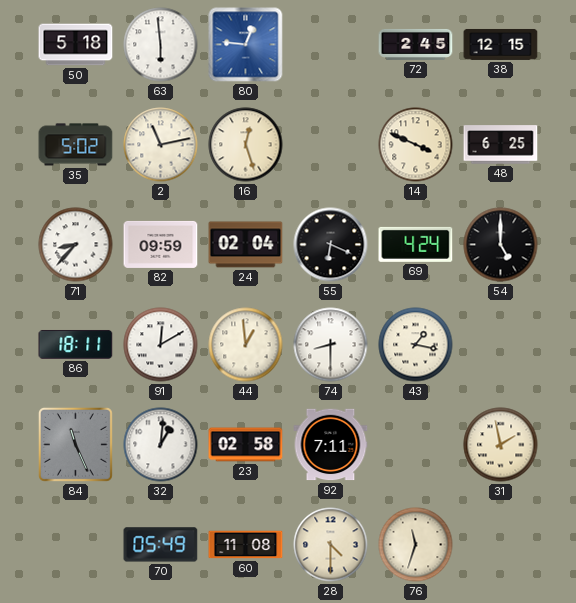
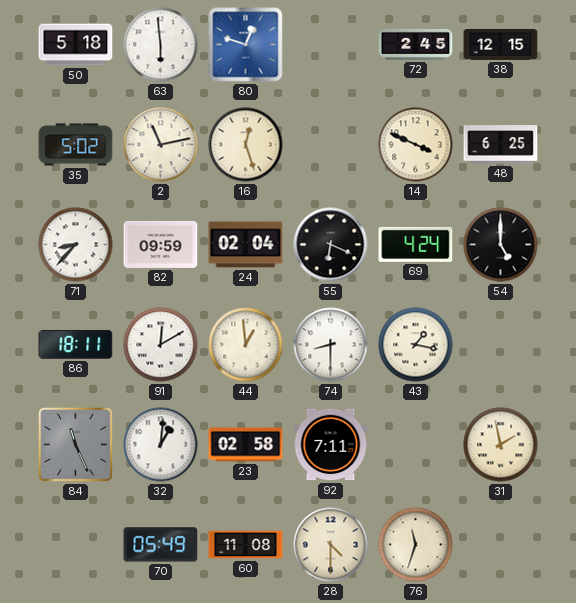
80: 12:46 -> 12:48
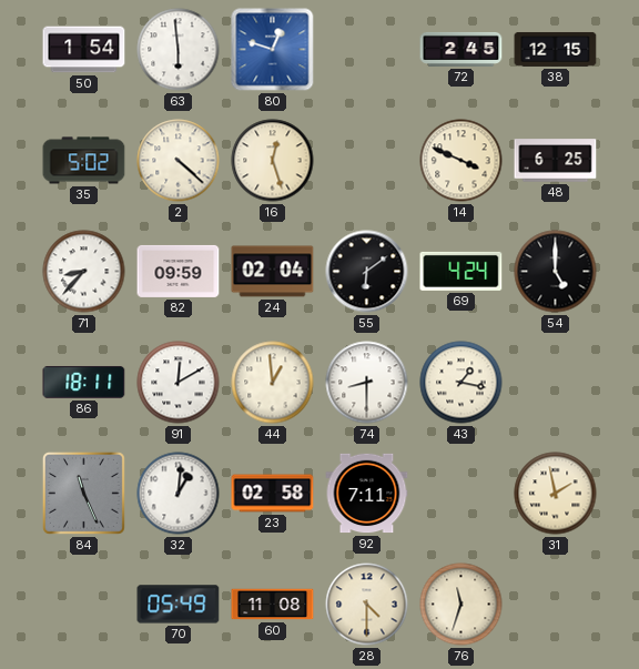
50: 5:18 -> 1:54
2: 11:13 -> 4:22
55: 6:19 -> 6:09
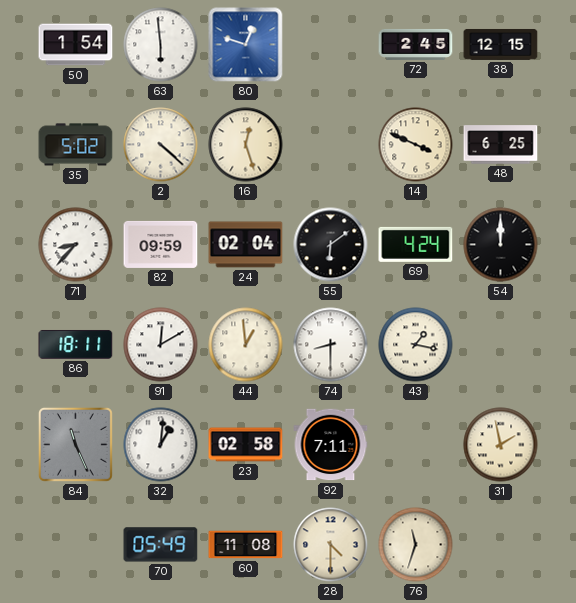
54: 5:00 -> 12:00
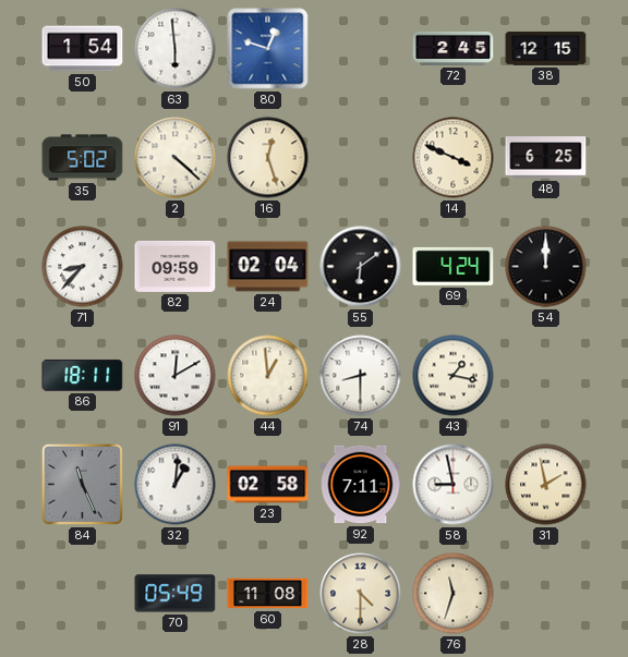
58: none -> 8:58
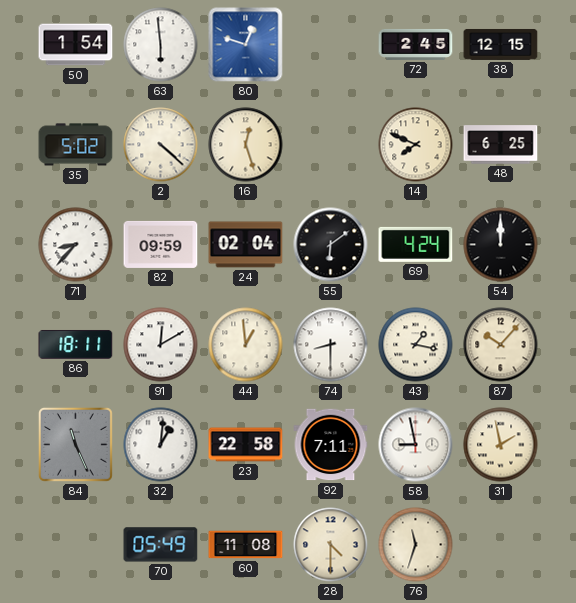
14: 3:49 -> 7:49
87: none -> 10:07
23: 02:58 -> 22:58
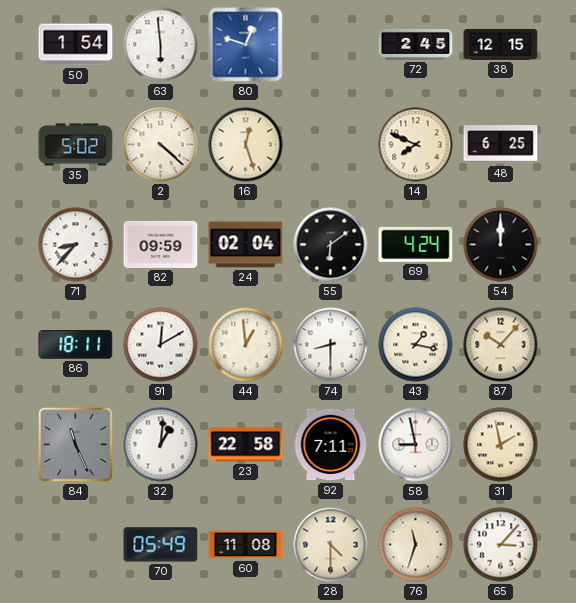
65: none -> 3:07
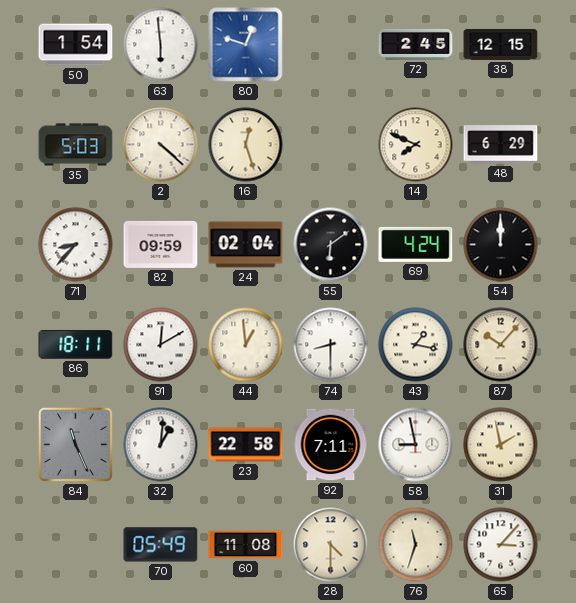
35: 5:02 -> 5:03
48: 6:25 -> 6:29
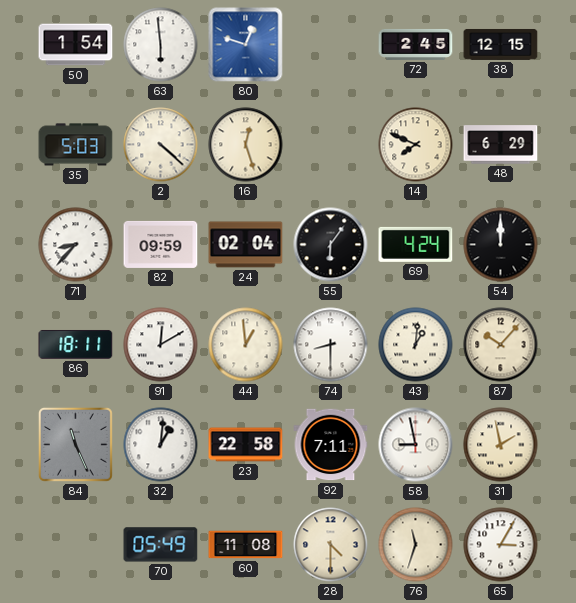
55: 6:09 -> 6:06
43: 1:17 -> 1:01
65: 3:07 -> 3:05
